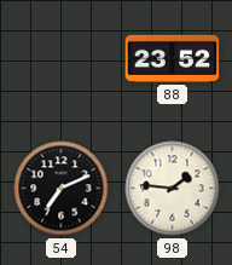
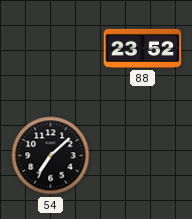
54: 7:11 -> 7:08
98: 1:46 -> none
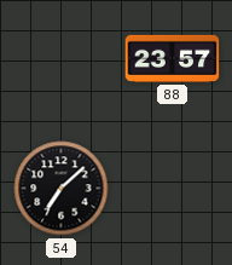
88: 23:52 -> 23:57
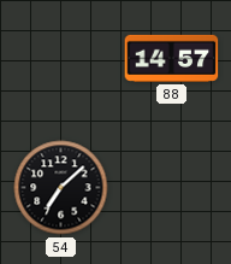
88: 23:57 -> 14:57
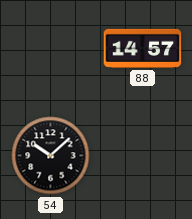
54: 7:08 -> 10:08
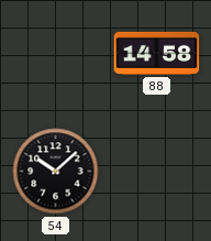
88: 14:57 -> 14:58
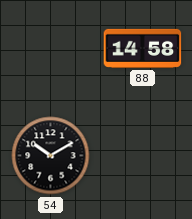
54: 10:08 -> 10:10
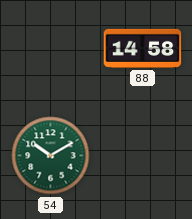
54 dial: black -> green
